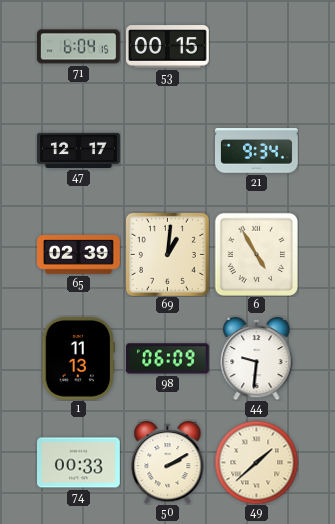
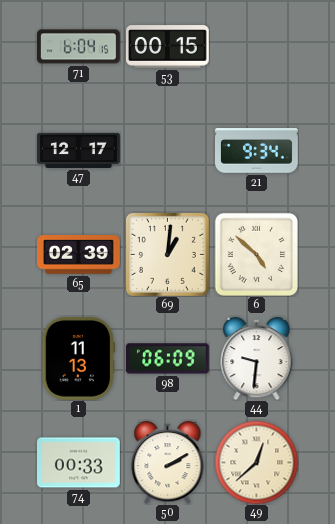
6: 4:55 -> 4:52
49: 1:38 -> 12:38
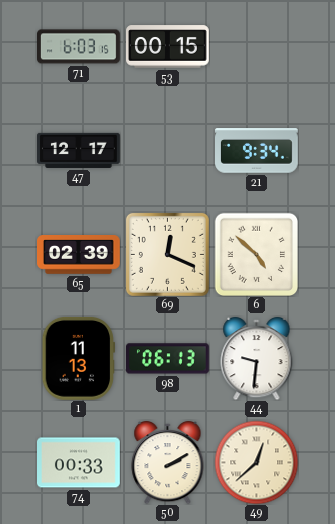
71: 6:04 -> 6:03
69: 1:01 -> 12:19
98: 06:09 -> 06:13
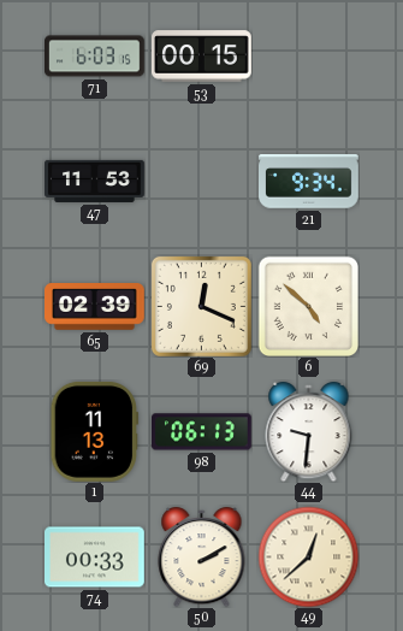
47: 12:17 -> 11:53
